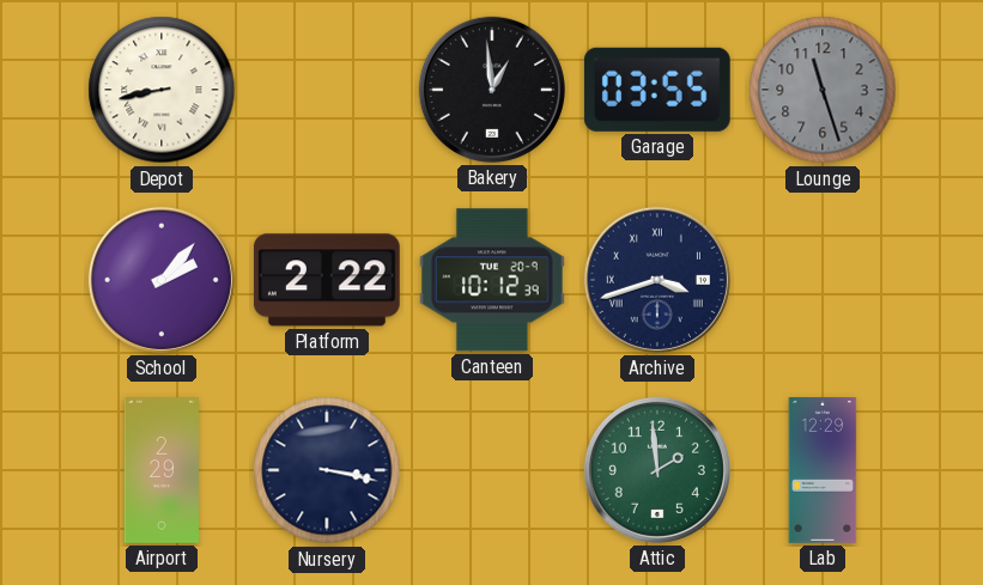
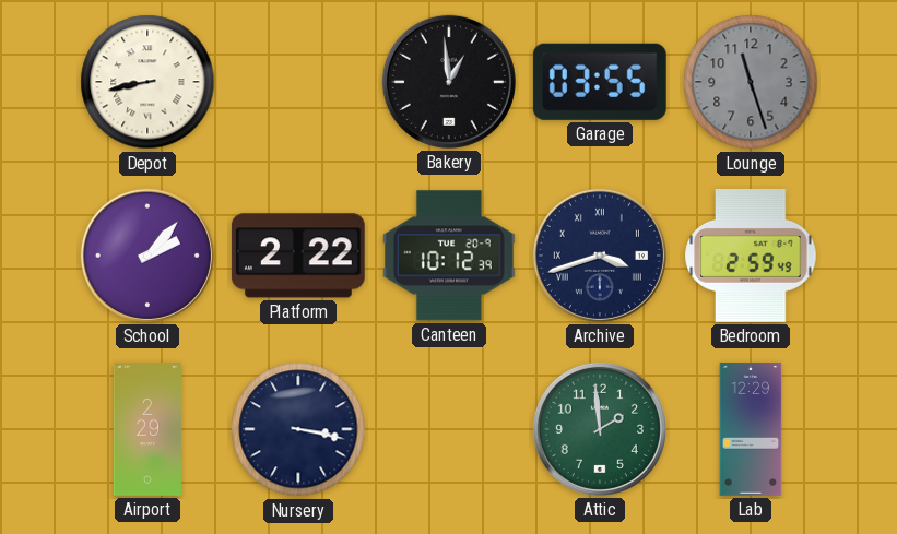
Bedroom: none -> 2:59
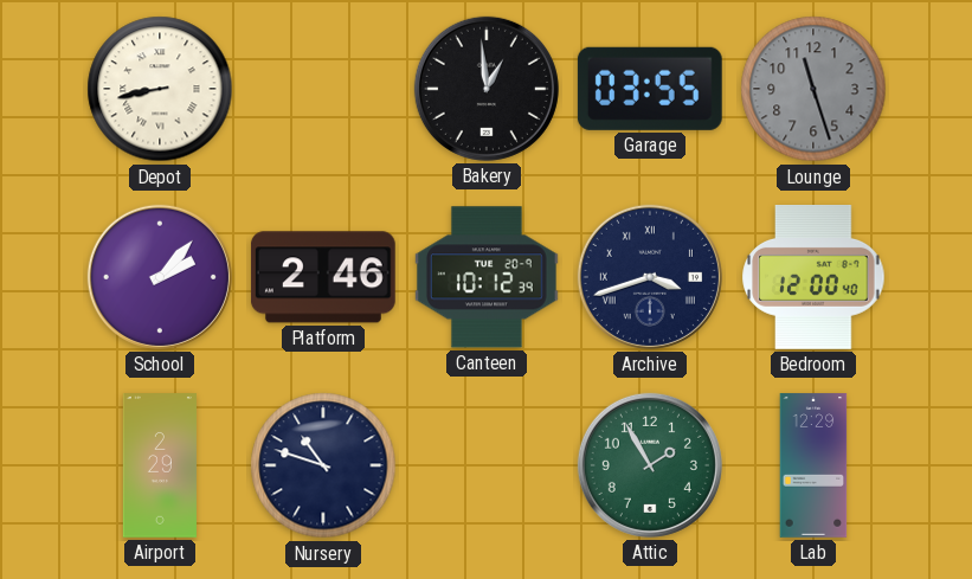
Platform: 2:22 -> 2:46
Bedroom: 2:59 -> 12:00
Nursery: 3:17 -> 10:48
Attic: 1:59 -> 1:55
